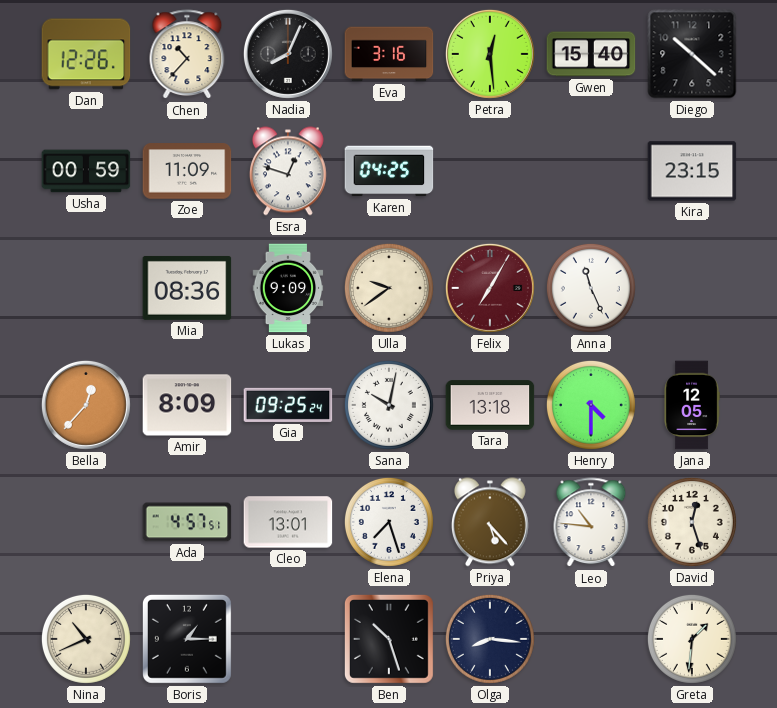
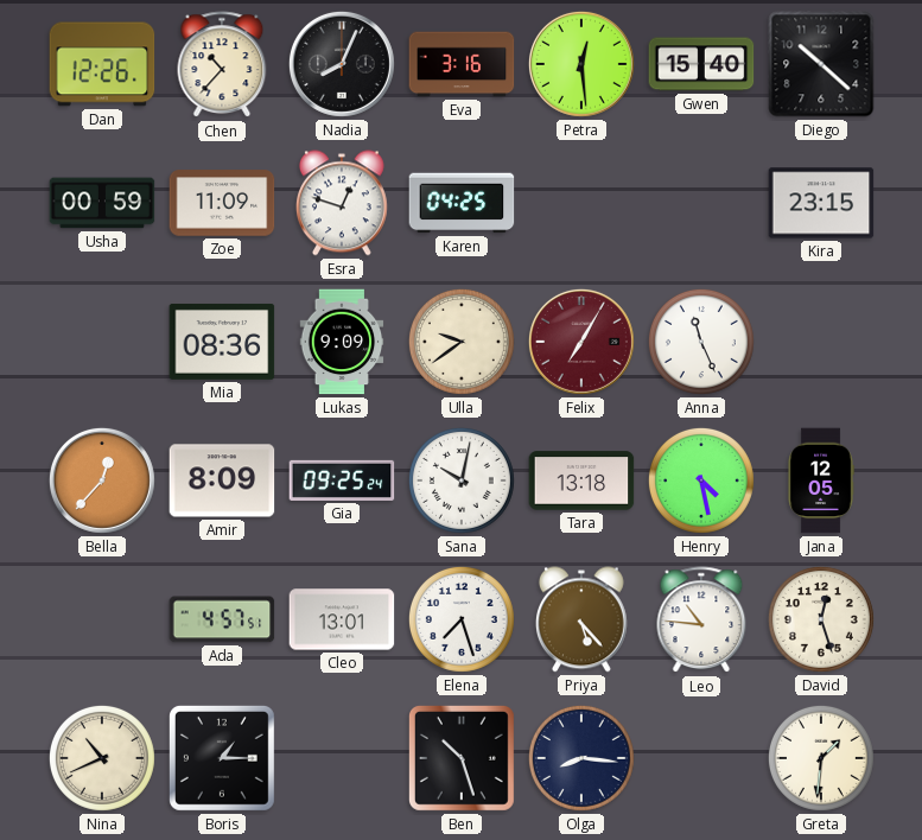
Henry: 4:30 -> 4:28
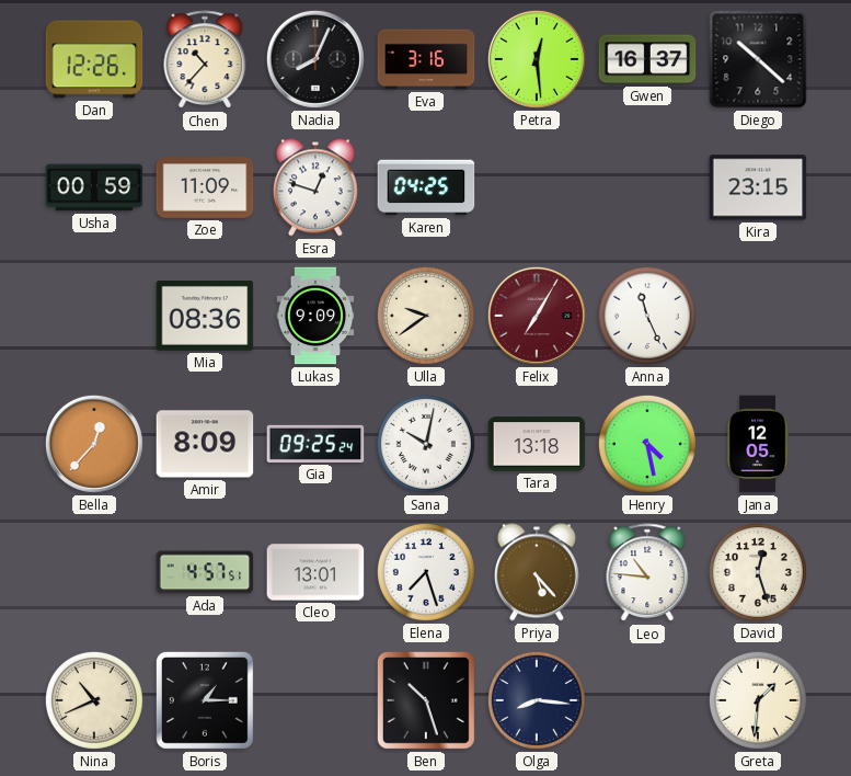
Gwen: 15:40 -> 16:37
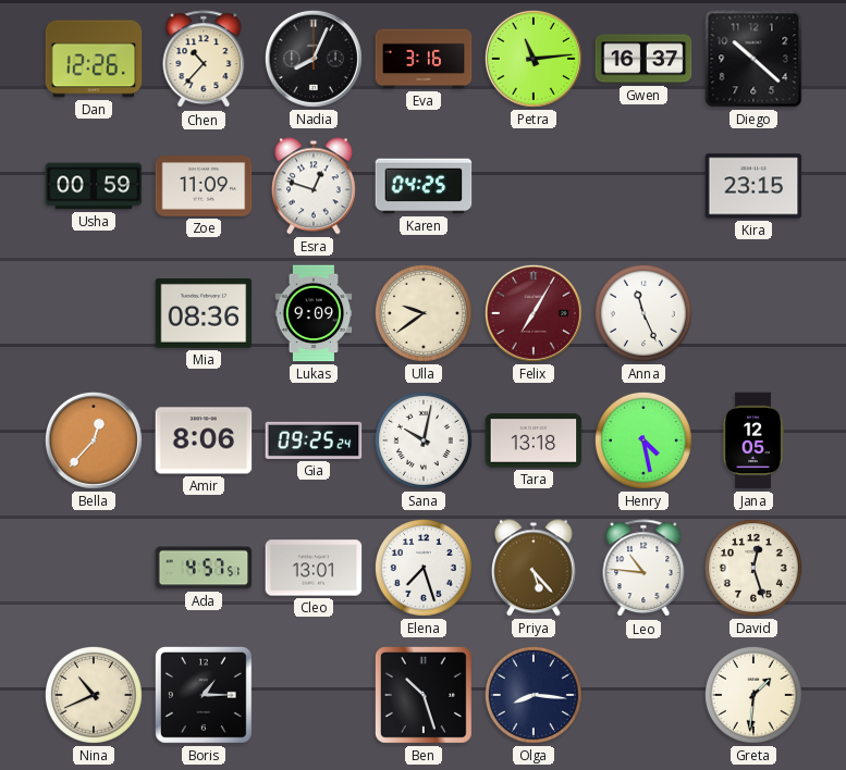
Petra: 12:29 -> 11:14
Amir: 8:09 -> 8:06
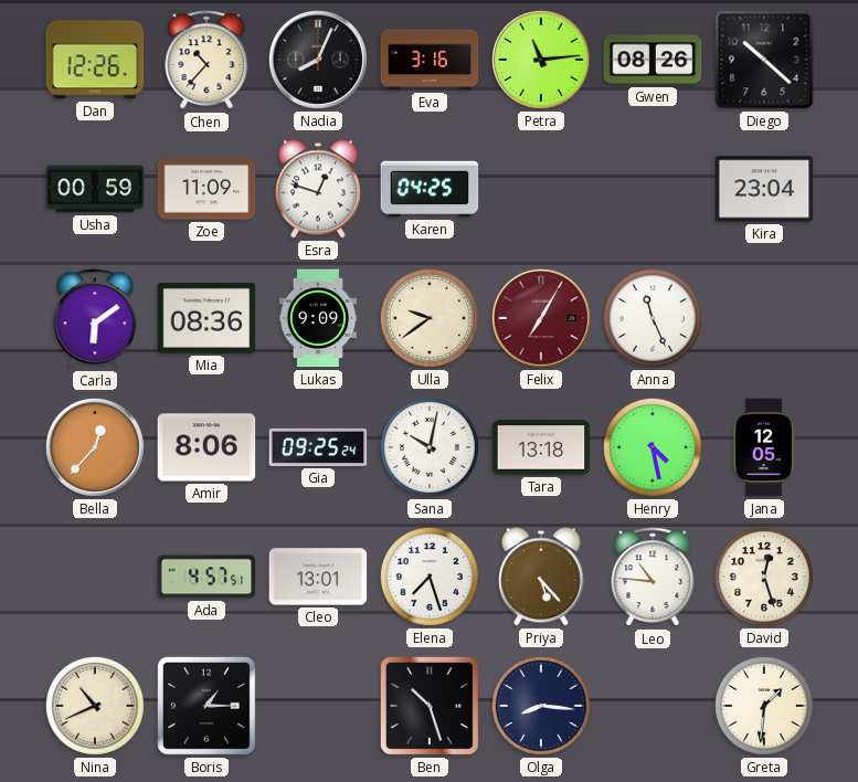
Gwen: 16:37 -> 08:26
Kira: 23:15 -> 23:04
Carla: none -> 6:09
